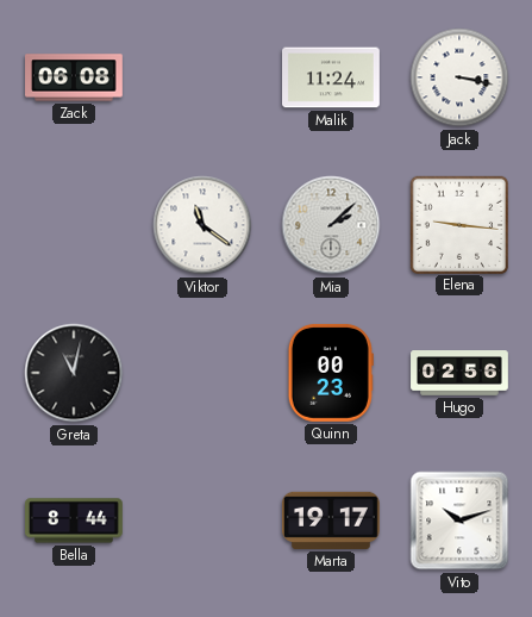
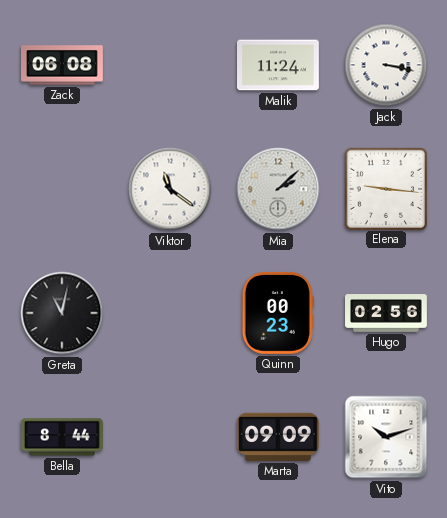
Marta: 19:17 -> 09:09
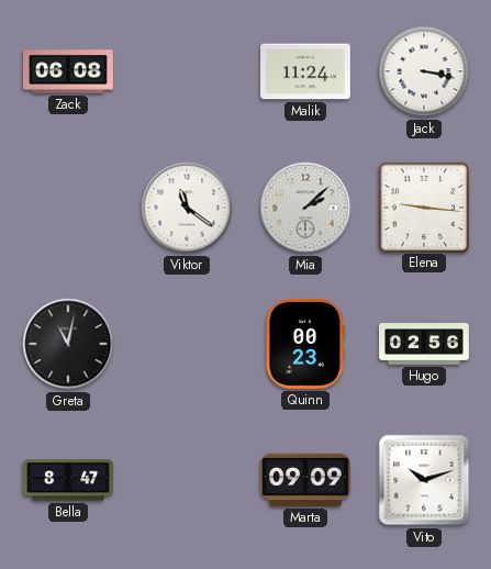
Bella: 8:44 -> 8:47
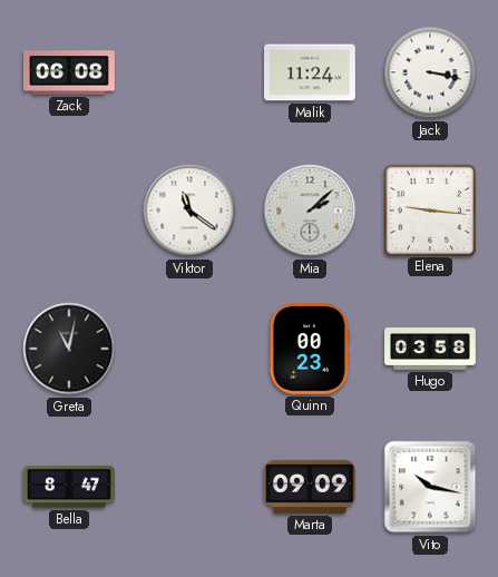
Hugo: 02:56 -> 03:58
Vito: 10:12 -> 10:17
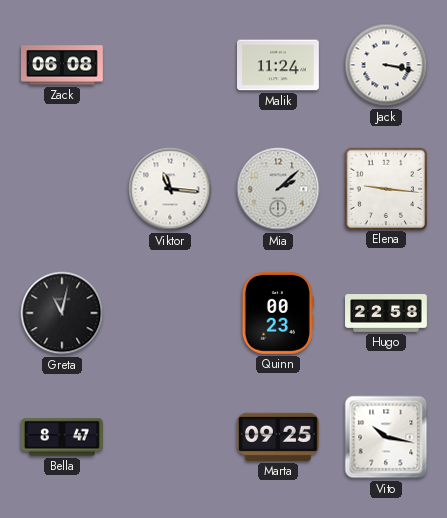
Viktor: 11:21 -> 11:16
Hugo: 03:58 -> 22:58
Marta: 09:09 -> 09:25
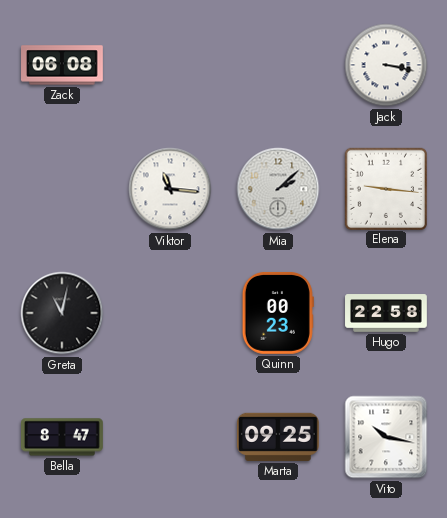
Malik: 11:24 -> none
